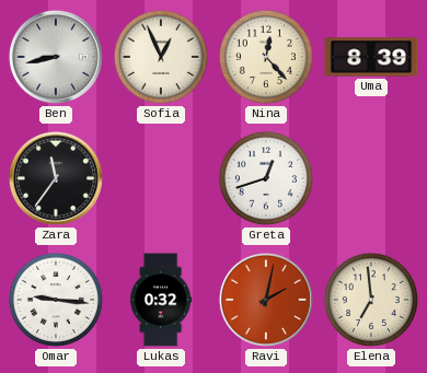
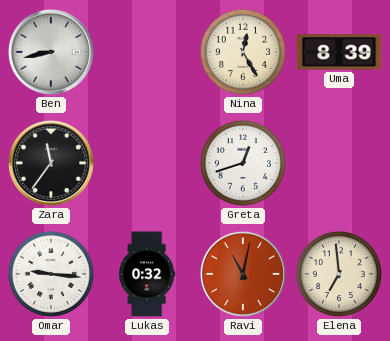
Sofia: 12:56 -> none
Nina: 12:23 -> 12:25
Ravi: 2:02 -> 11:02
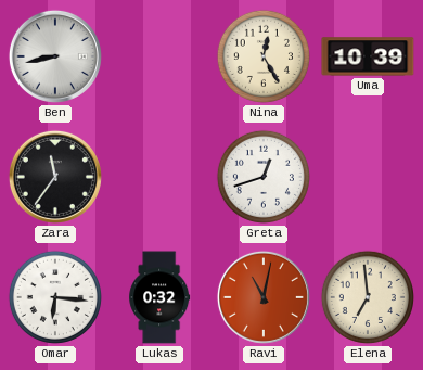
Uma: 8:39 -> 10:39
Omar: 9:16 -> 6:16
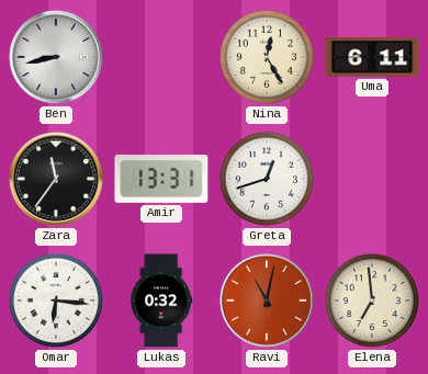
Uma: 10:39 -> 6:11
Amir: none -> 13:31
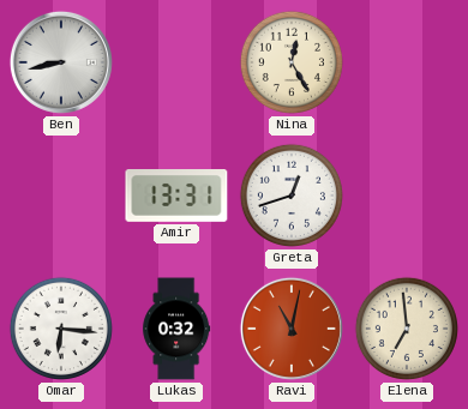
Uma: 6:11 -> none
Zara: 11:36 -> none
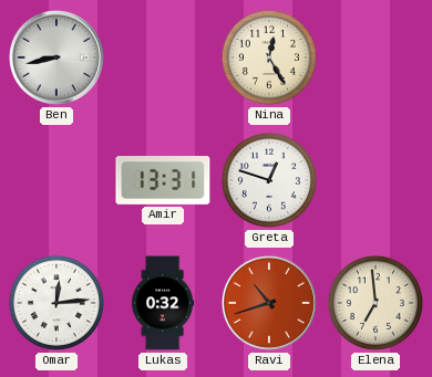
Greta: 12:42 -> 12:48
Omar: 6:16 -> 12:14
Ravi: 11:02 -> 10:42
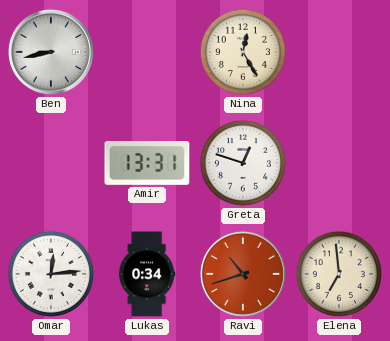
Lukas: 0:32 -> 0:34
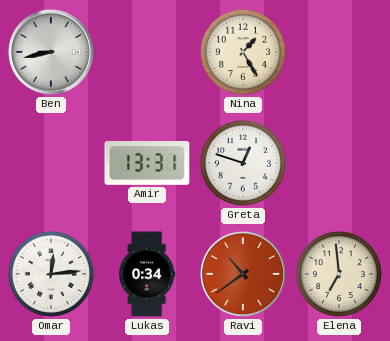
Nina: 12:25 -> 1:25
Ravi: 10:42 -> 10:39
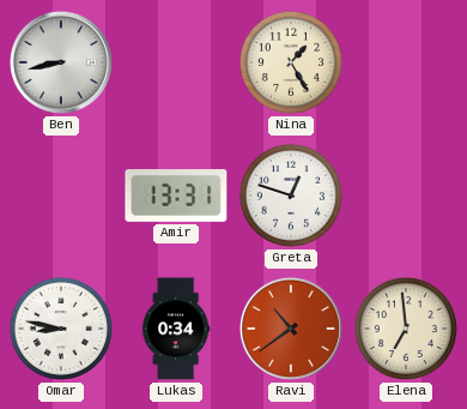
Omar: 12:14 -> 8:47
